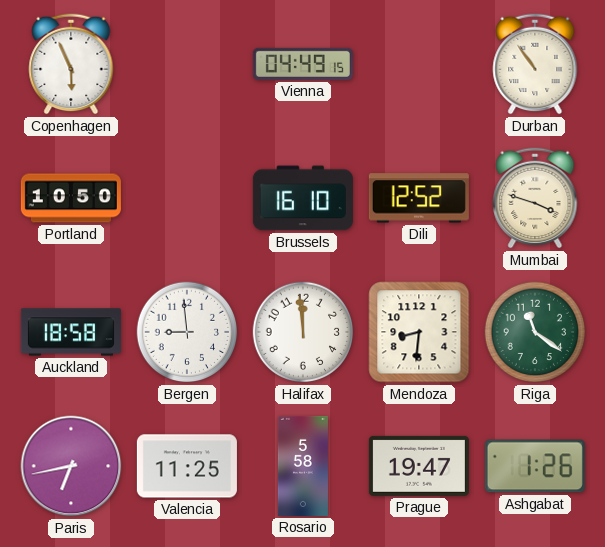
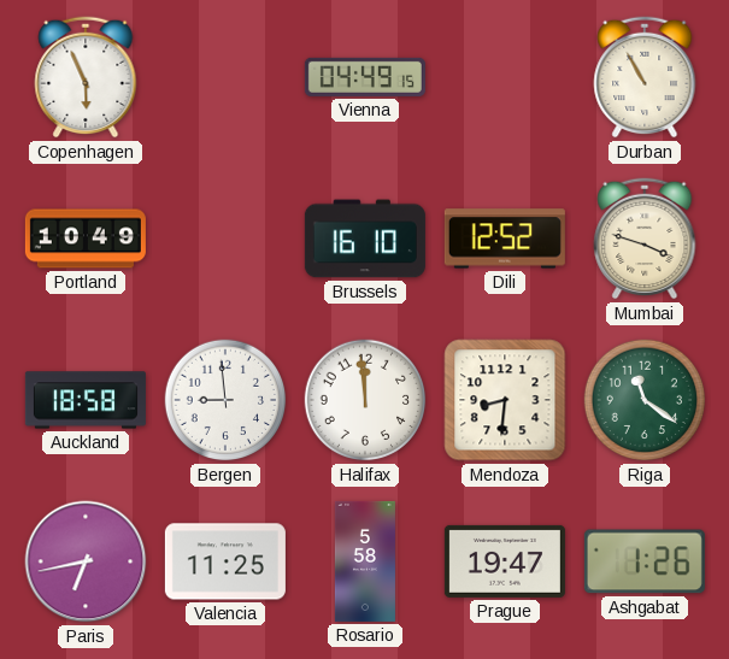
Durban: 10:54 -> 10:55
Portland: 10:50 -> 10:49
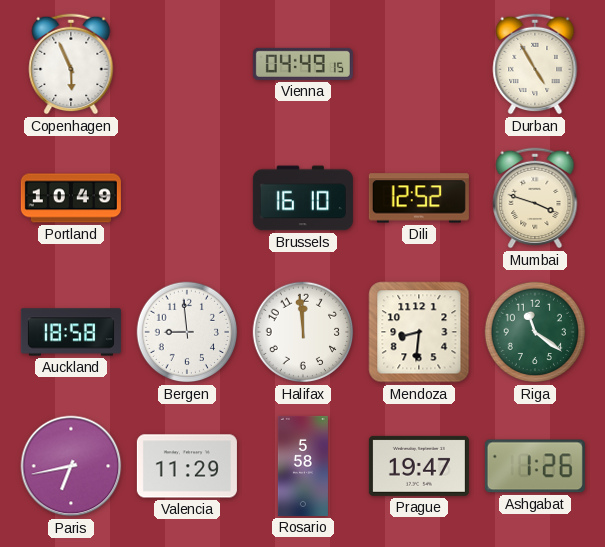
Durban: 10:55 -> 4:55
Valencia: 11:25 -> 11:29
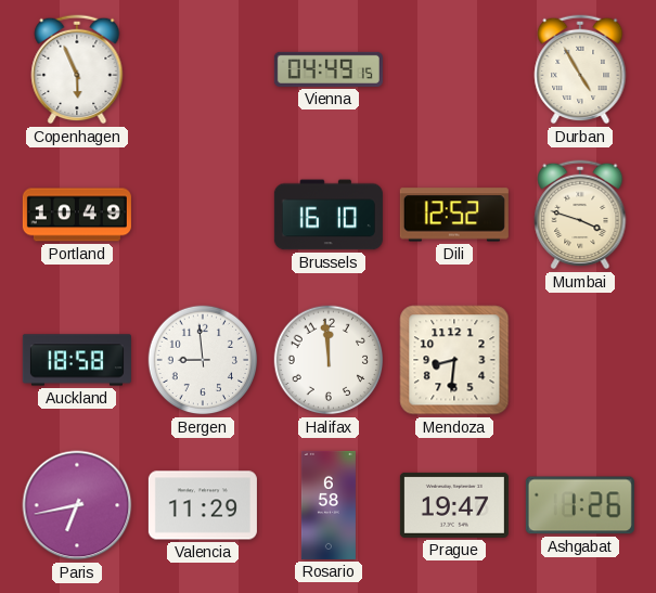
Riga: 11:21 -> none
Rosario: 5:58 -> 6:58
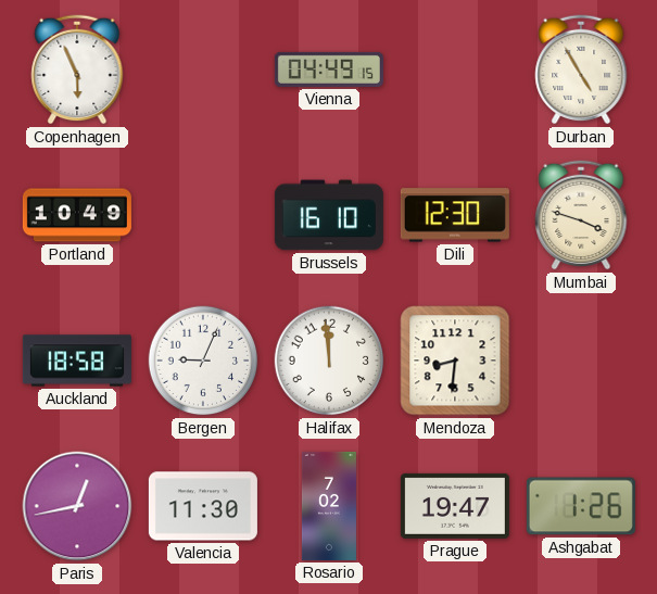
Dili: 12:52 -> 12:30
Bergen: 8:59 -> 9:04
Paris: 6:43 -> 12:43
Valencia: 11:29 -> 11:30
Rosario: 6:58 -> 7:02
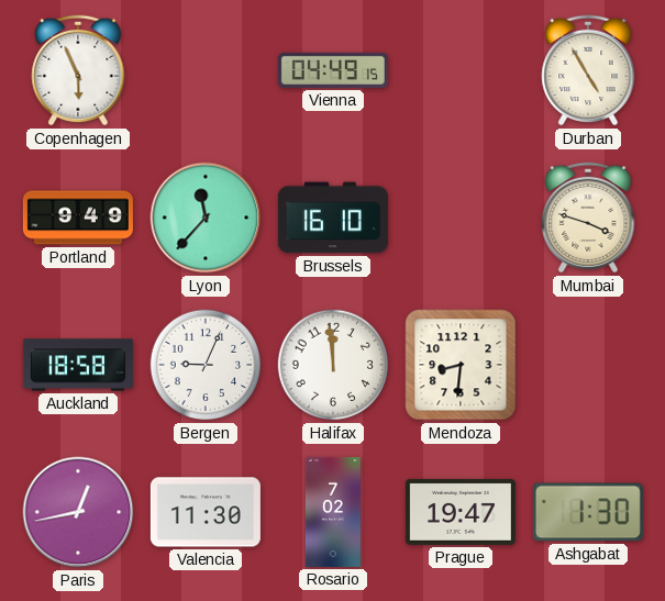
Portland: 10:49 -> 9:49
Lyon: none -> 11:37
Dili: 12:30 -> none
Ashgabat: 1:26 -> 1:30
